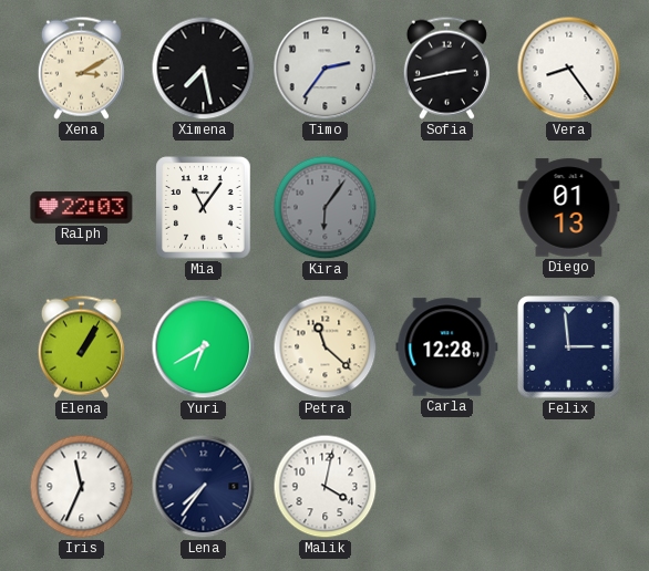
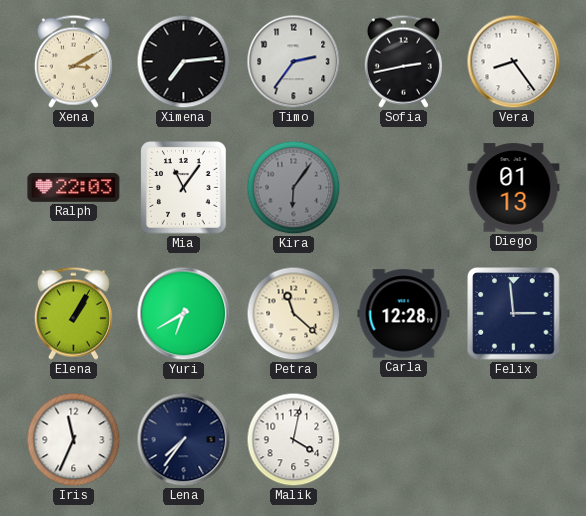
Ximena: 7:28 -> 7:14
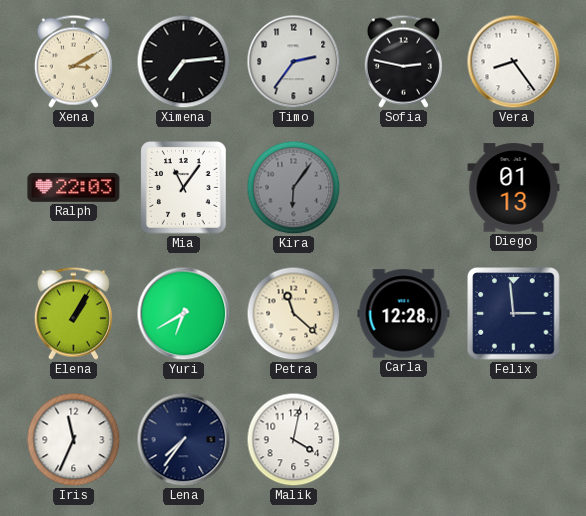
Sofia: 2:43 -> 2:47
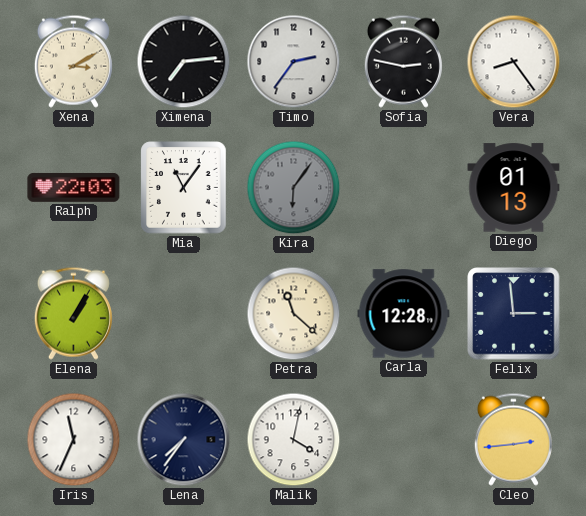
Yuri: 6:40 -> none
Cleo: none -> 2:44
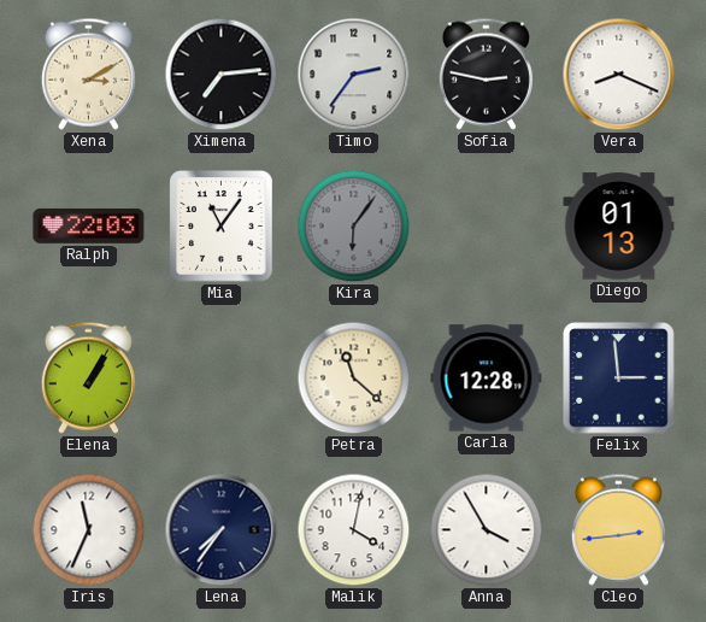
Vera: 8:24 -> 8:19
Anna: none -> 3:55
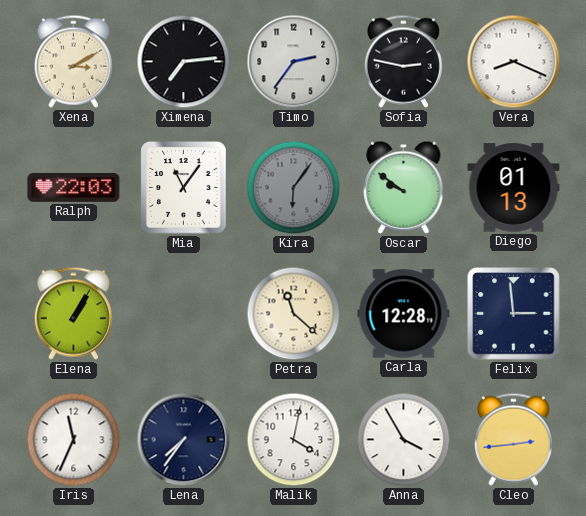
Oscar: none -> 9:51
